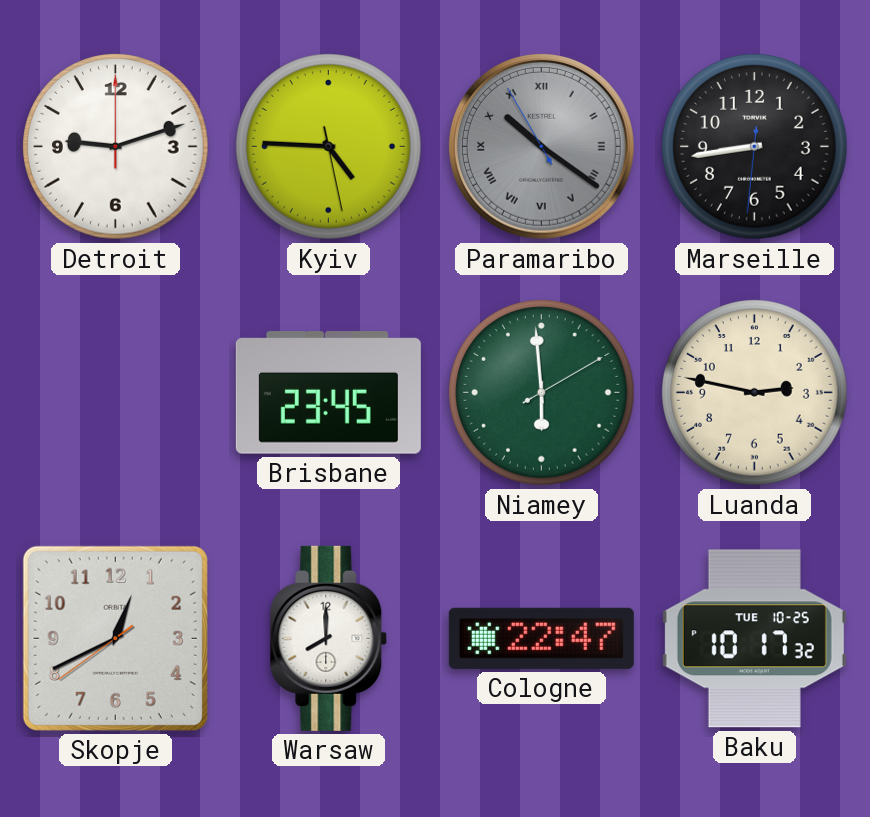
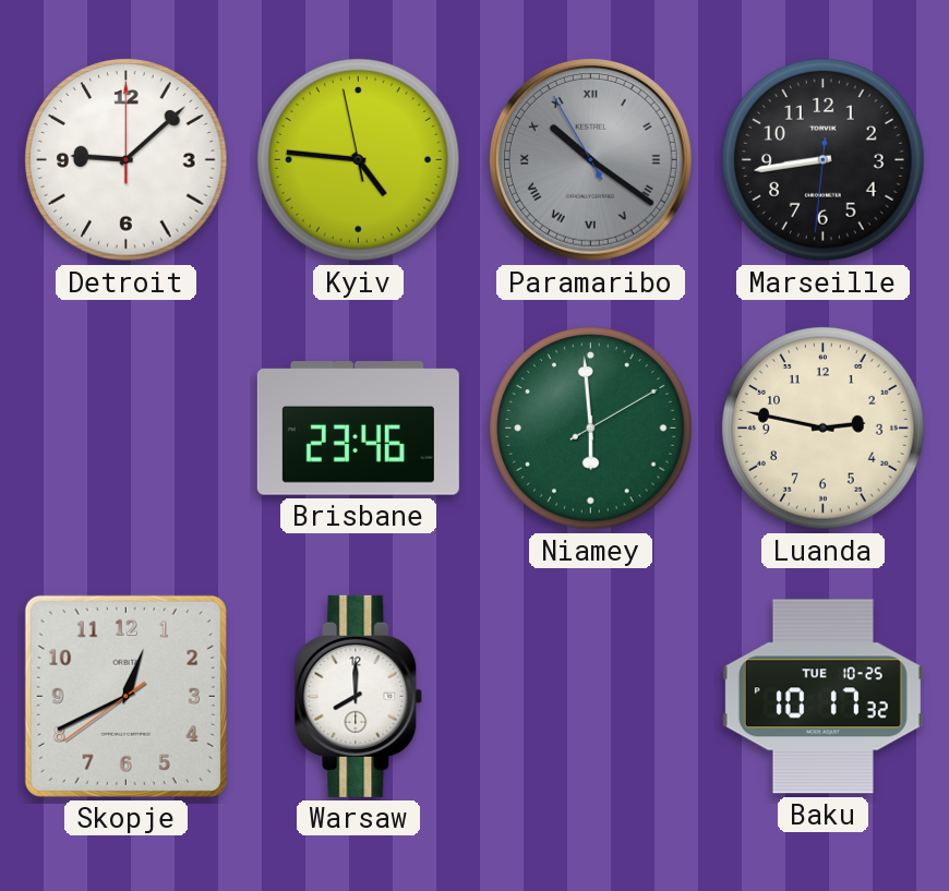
Detroit: 9:12 -> 9:08
Kyiv: 4:45:28 -> 4:45:58
Brisbane: 23:45 -> 23:46
Cologne: 22:47 -> none
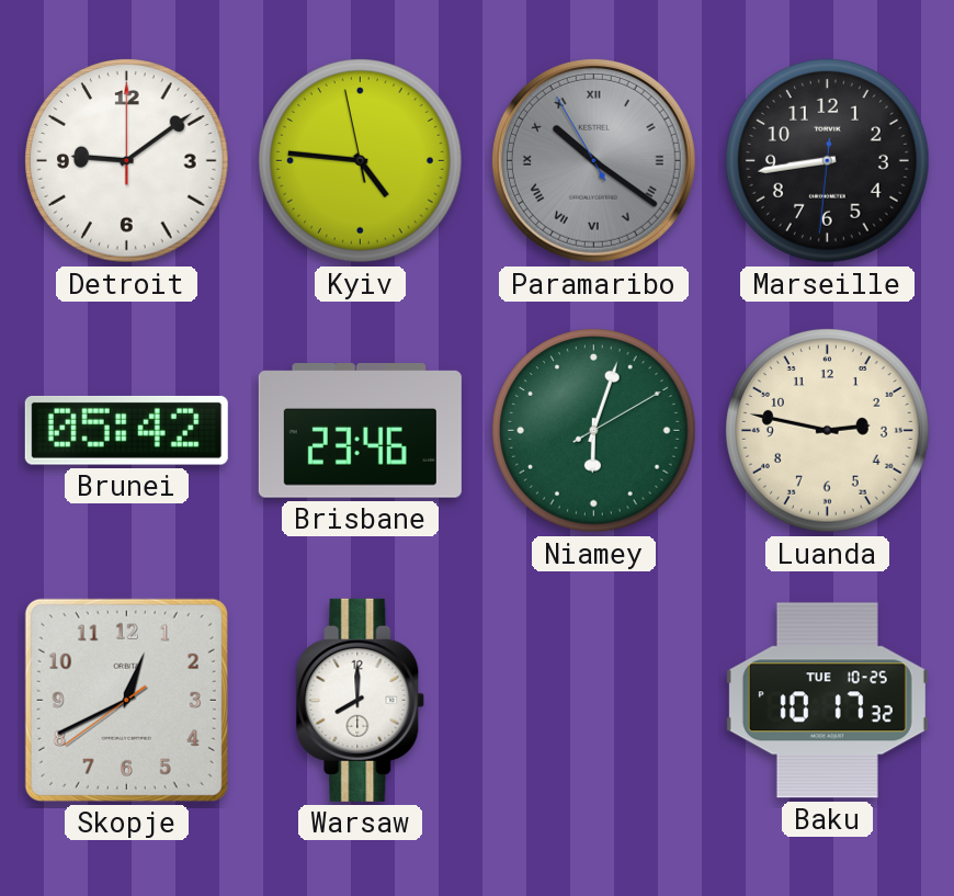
Detroit: 9:08 -> 9:09
Brunei: none -> 05:42
Niamey: 5:59 -> 6:03
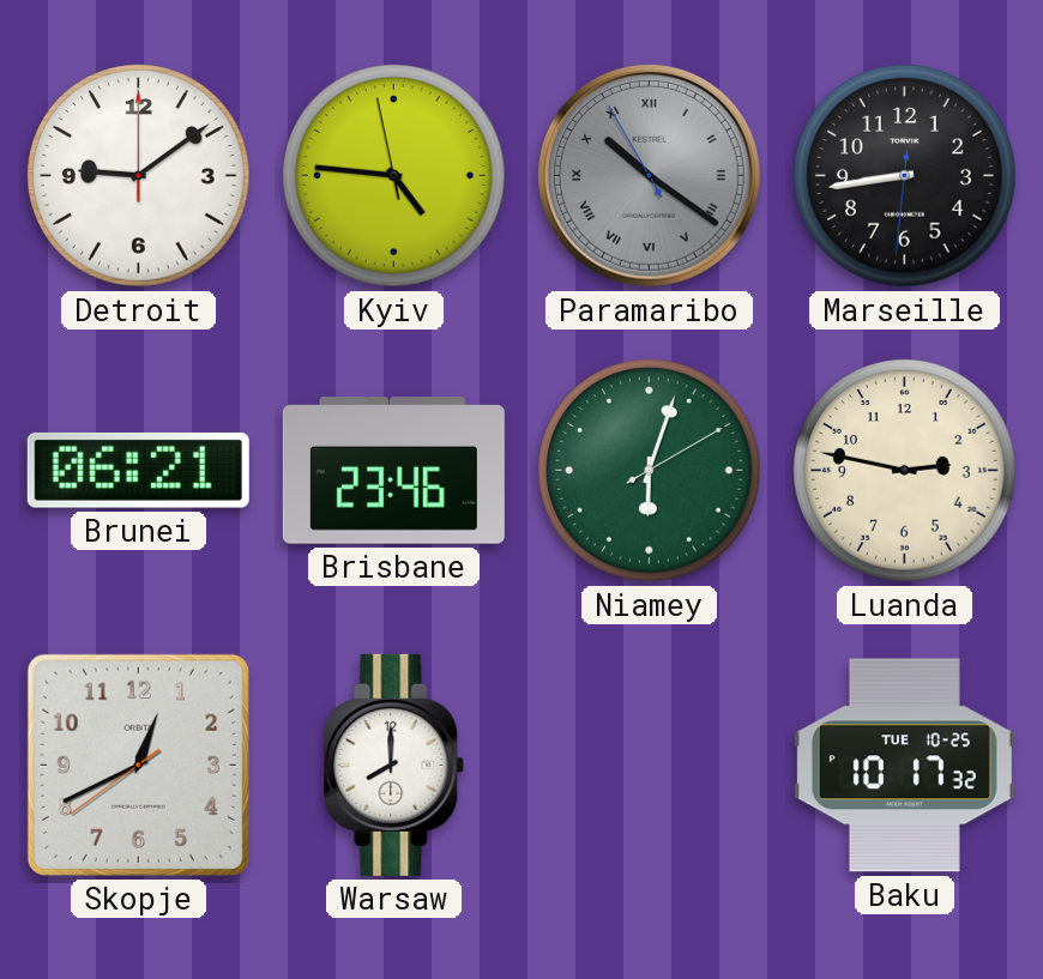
Brunei: 05:42 -> 06:21
